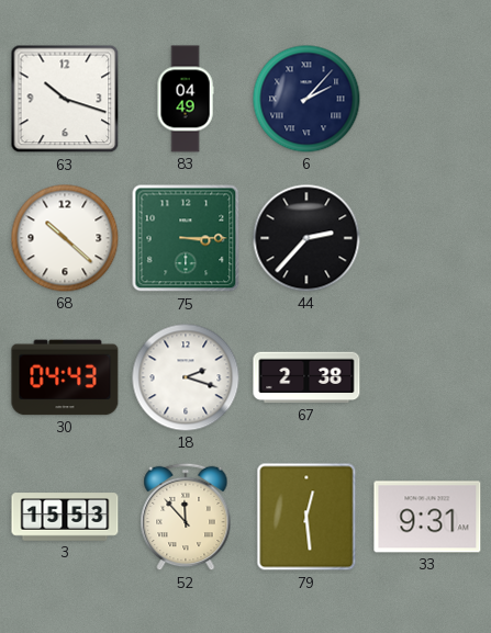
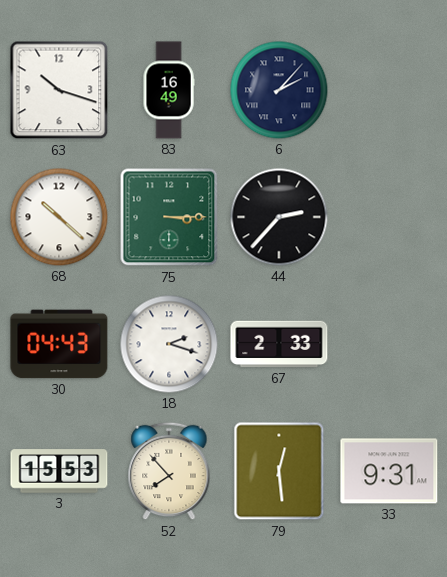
83: 04:49 -> 16:49
67: 2:38 -> 2:33
52: 11:53 -> 7:53
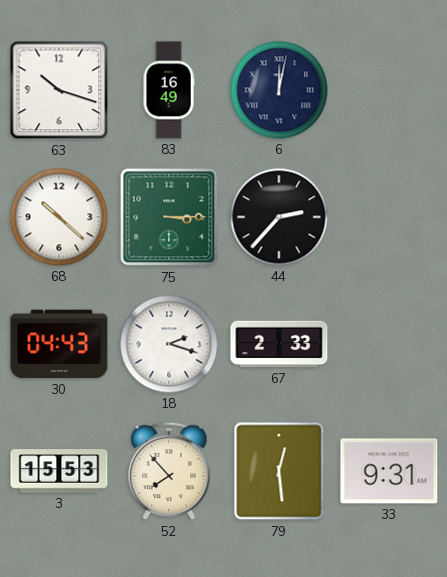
6: 2:07 -> 12:02
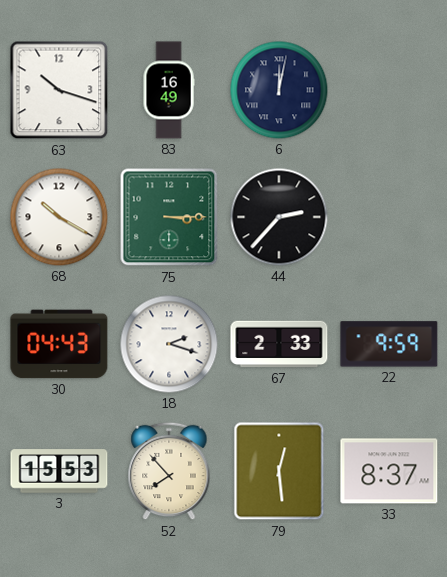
68: 10:22 -> 10:20
22: none -> 9:59
33: 9:31 -> 8:37
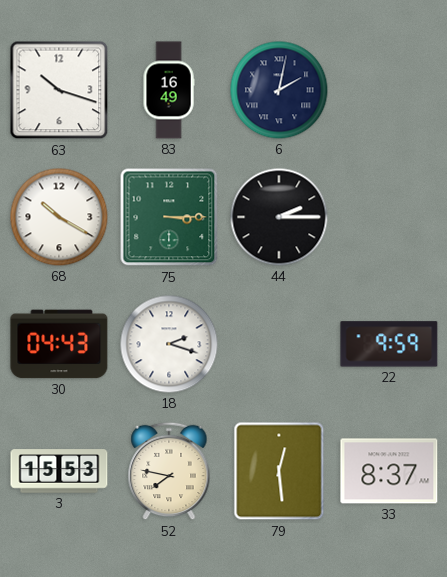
6: 12:02 -> 2:02
44: 2:37 -> 2:15
67: 2:33 -> none
52: 7:53 -> 7:47
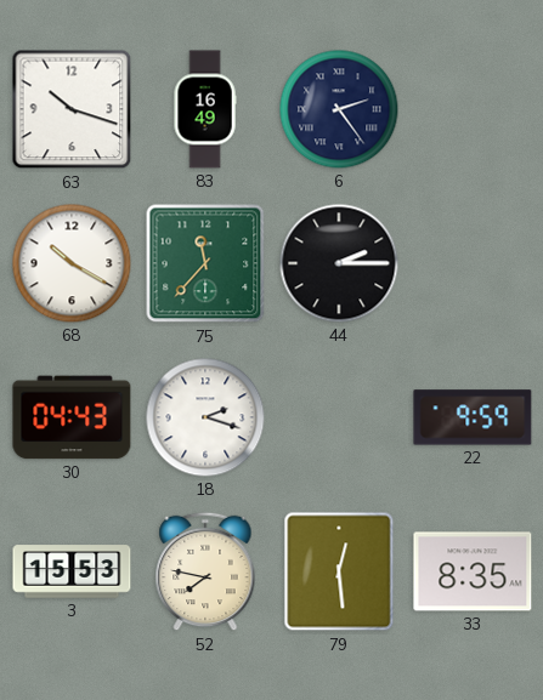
6: 2:02 -> 2:24
75: 3:15 -> 11:37
33: 8:37 -> 8:35
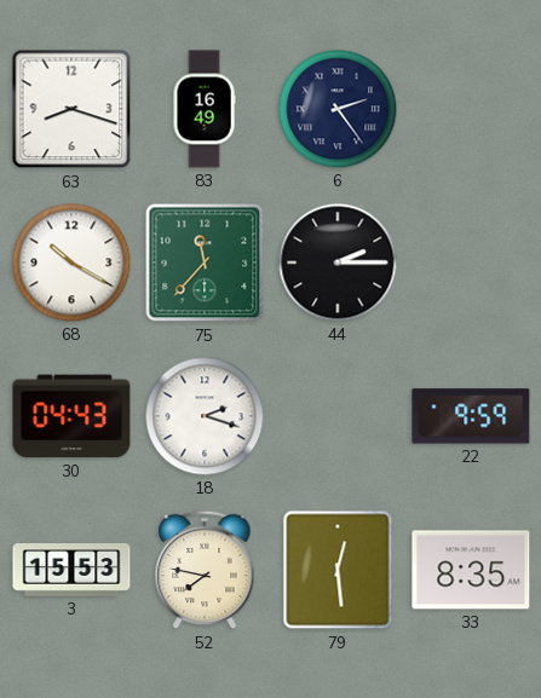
63: 10:18 -> 8:18
